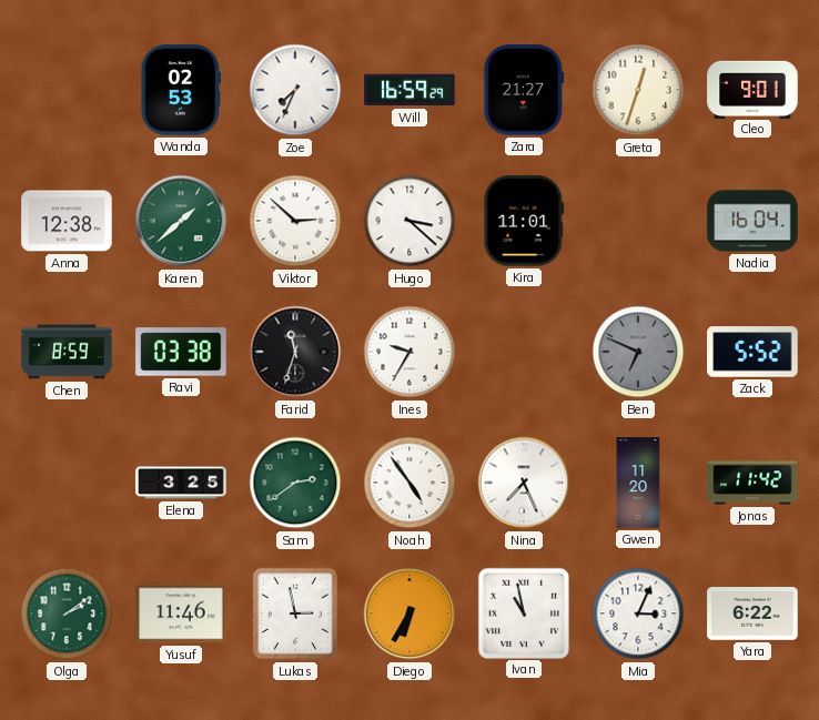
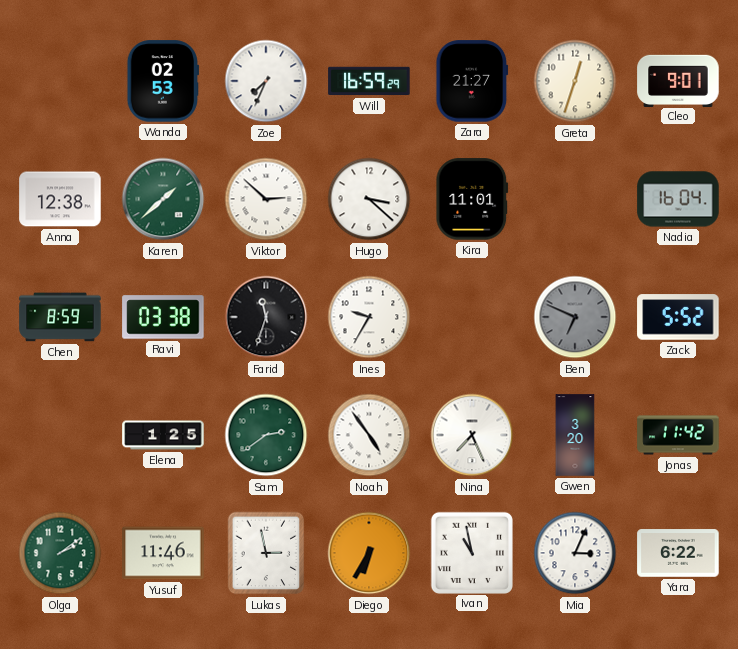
Elena: 3:25 -> 1:25
Gwen: 11:20 -> 3:20
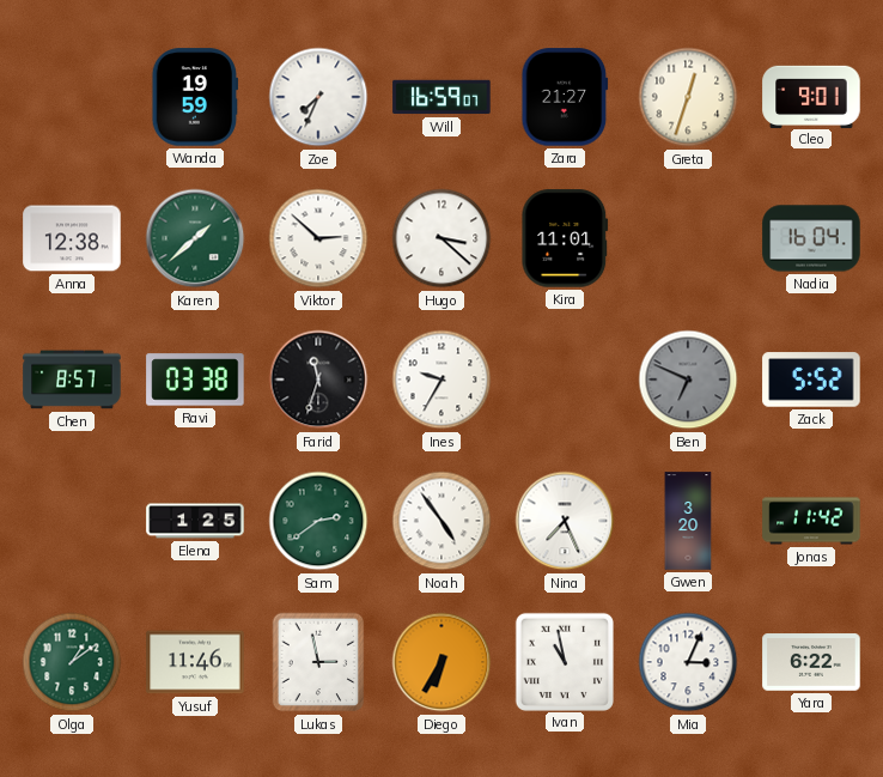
Wanda: 02:53 -> 19:59
Will: 16:59:29 -> 16:59:07
Chen: 8:59 -> 8:57
Olga: 2:09 -> 1:09
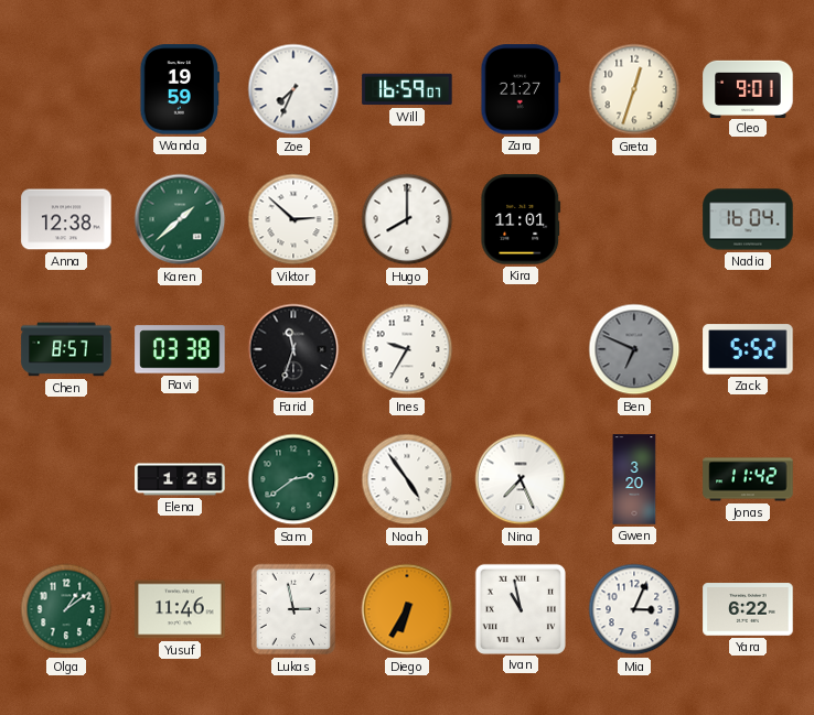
Hugo: 3:22 -> 8:00
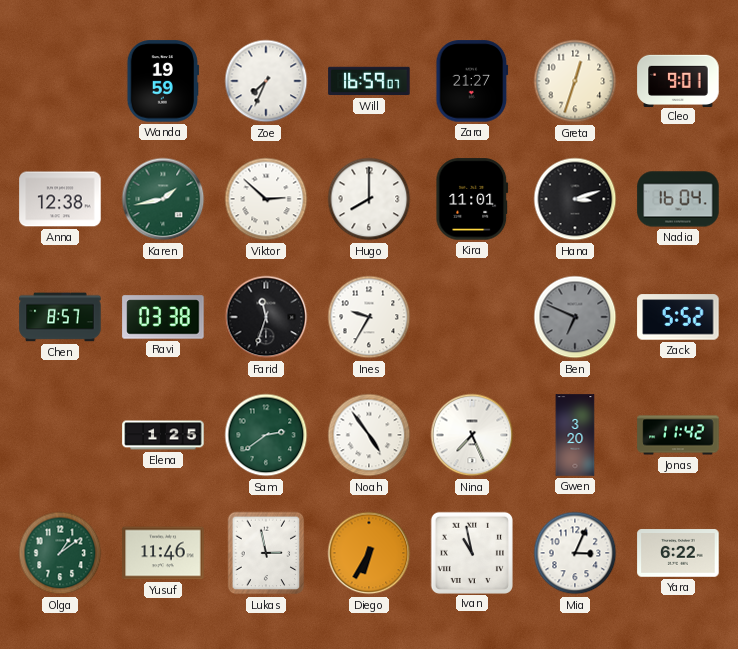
Karen: 1:38 -> 1:43
Hana: none -> 3:12
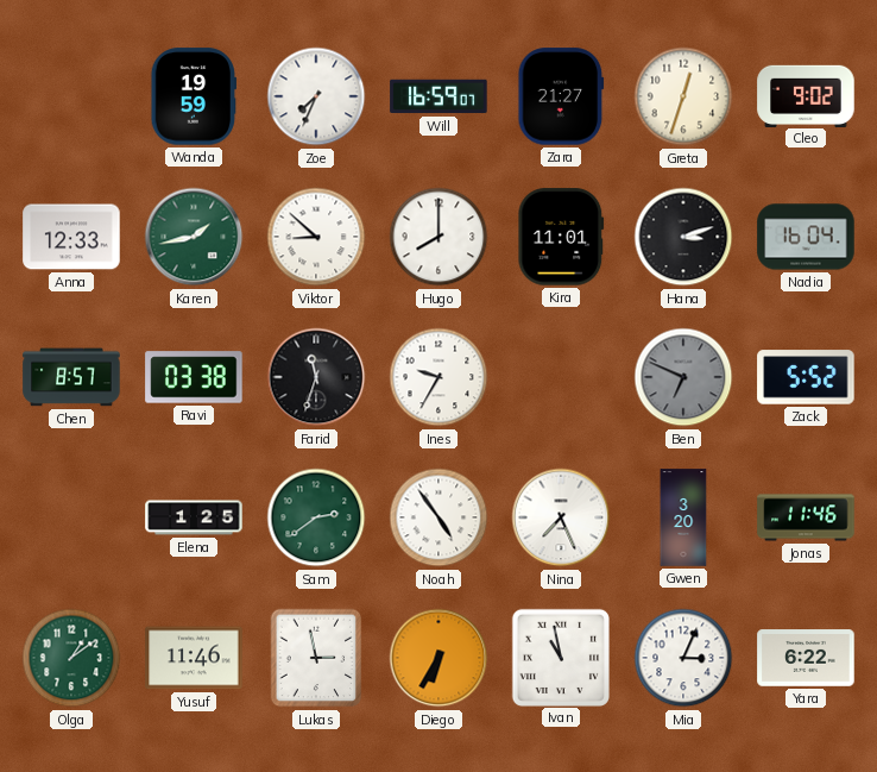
Cleo: 9:01 -> 9:02
Anna: 12:38 -> 12:33
Viktor: 2:52 -> 8:52
Jonas: 11:42 -> 11:46
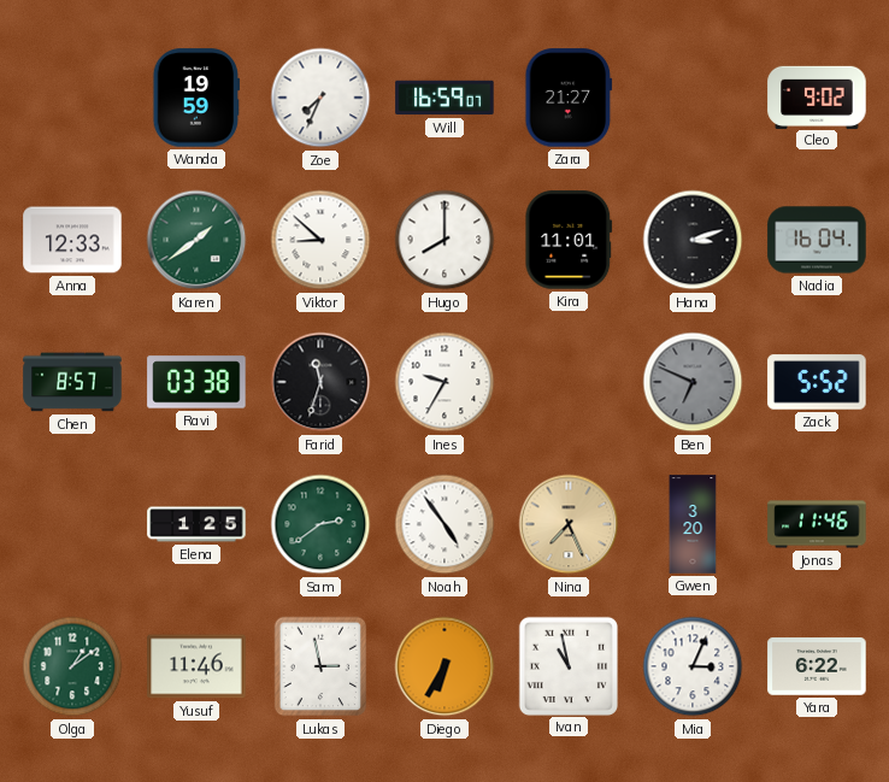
Greta: 12:33 -> none
Karen: 1:43 -> 1:39
Nina dial: white -> champagne
